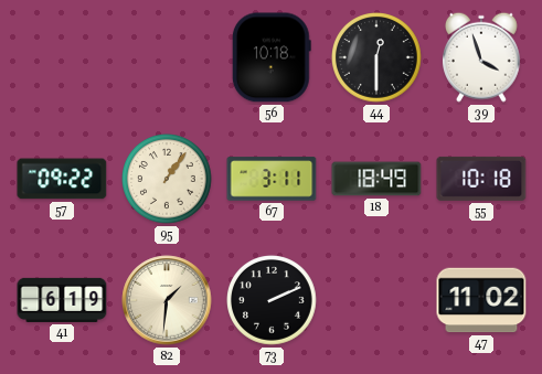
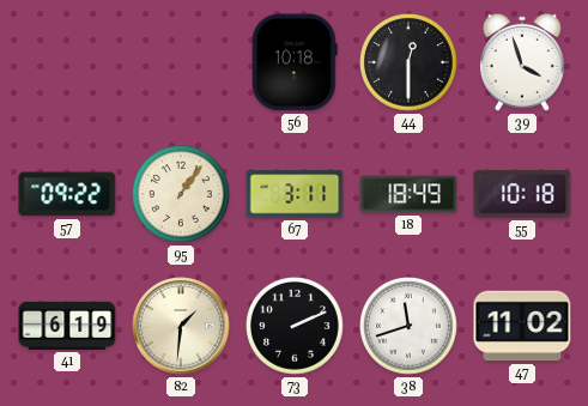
38: none -> 11:42
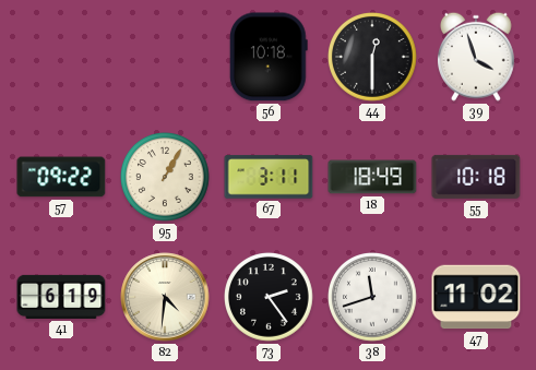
95: 1:06 -> 1:05
82: 1:31 -> 4:31
73: 2:11 -> 2:24
